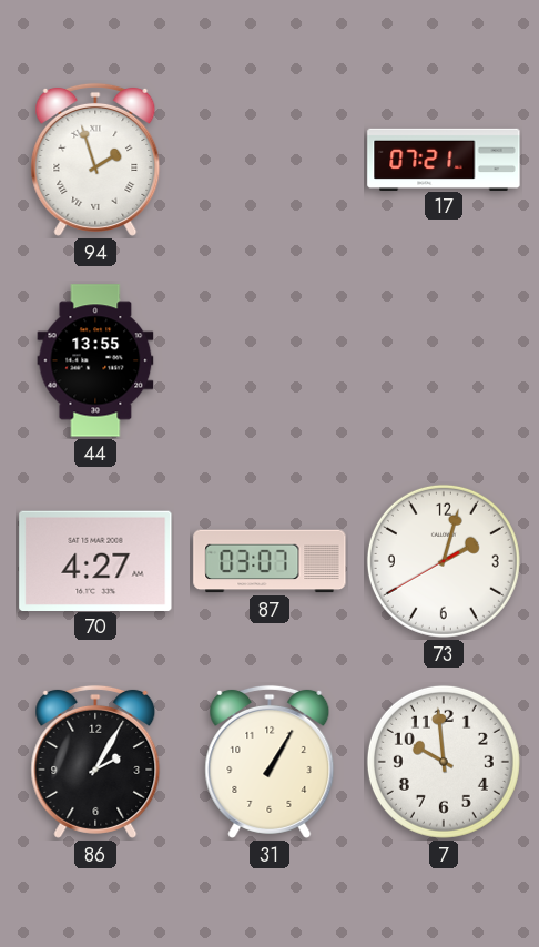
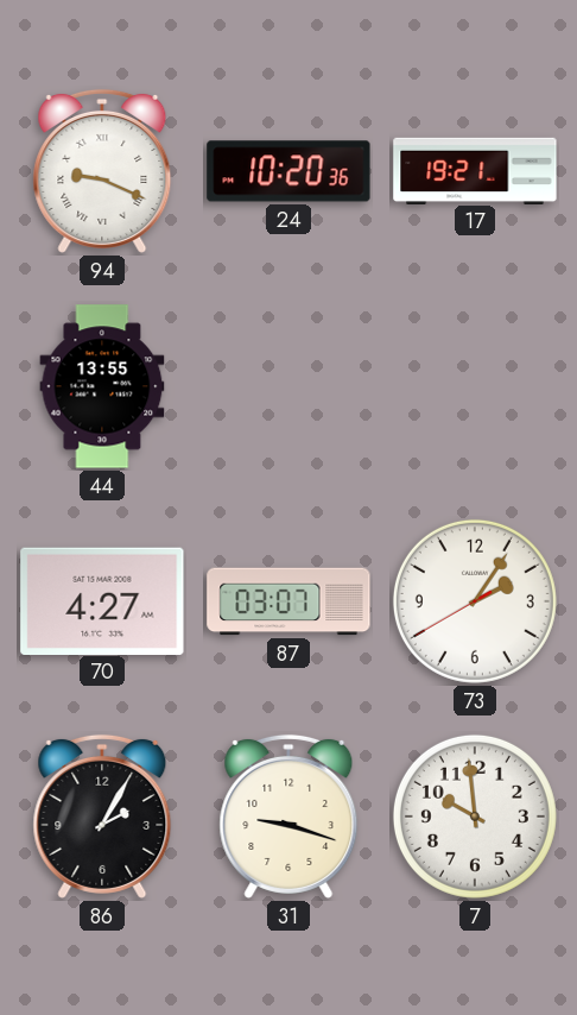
94: 1:57 -> 9:19
24: none -> 10:20
17: 07:21 -> 19:21
73: 2:02 -> 2:05
31: 1:05 -> 9:18
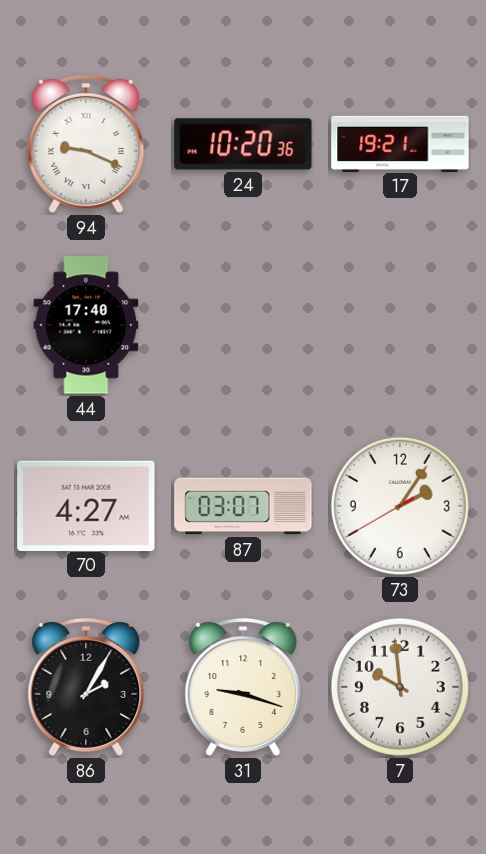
44: 13:55 -> 17:40
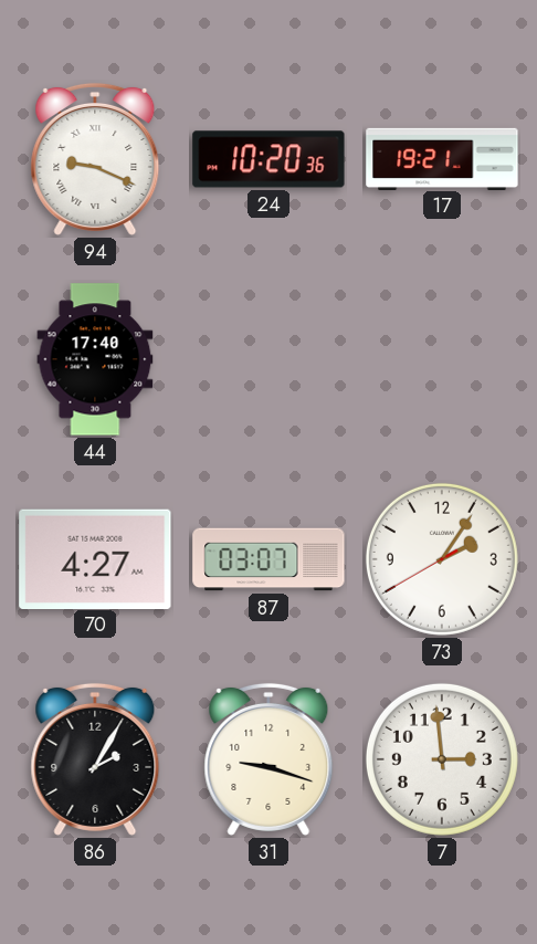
7: 9:59 -> 2:59
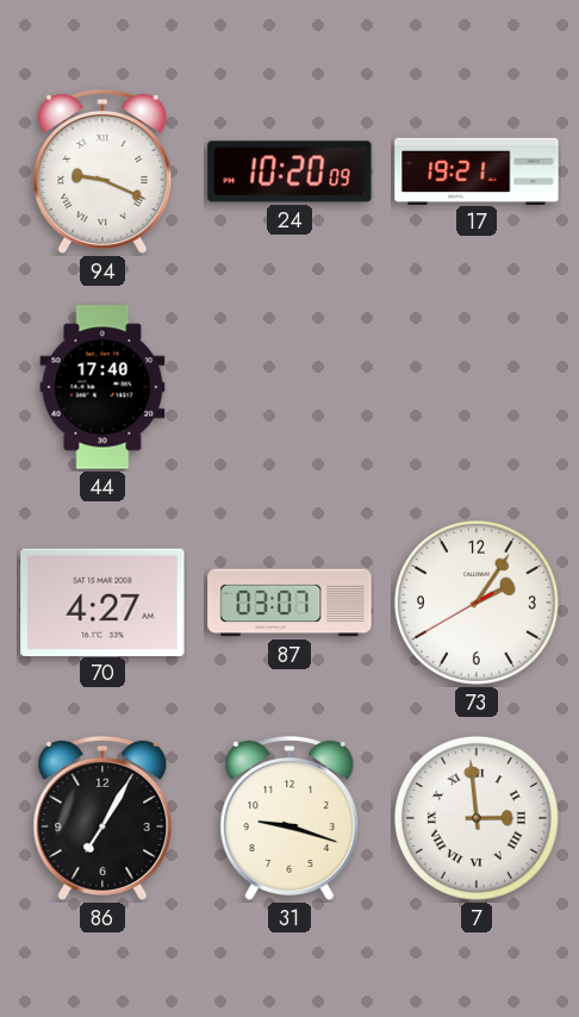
24: 10:20:36 -> 10:20:09
86: 2:05 -> 7:05
7 numerals: Arabic -> Roman
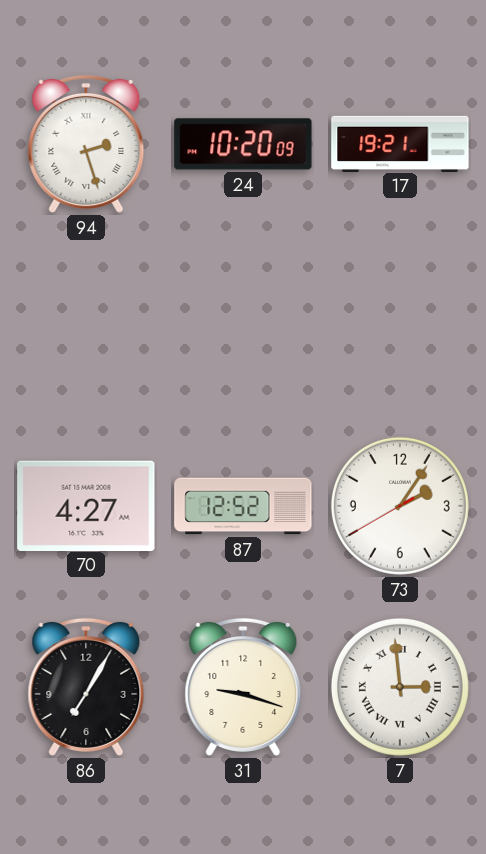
94: 9:19 -> 2:27
44: 17:40 -> none
87: 03:07 -> 12:52
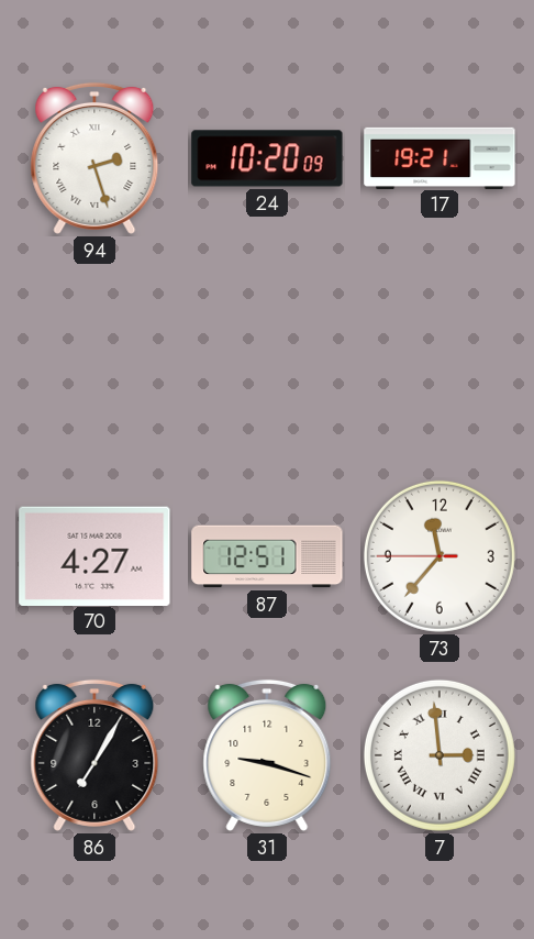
87: 12:52 -> 12:51
73: 2:05 -> 11:36
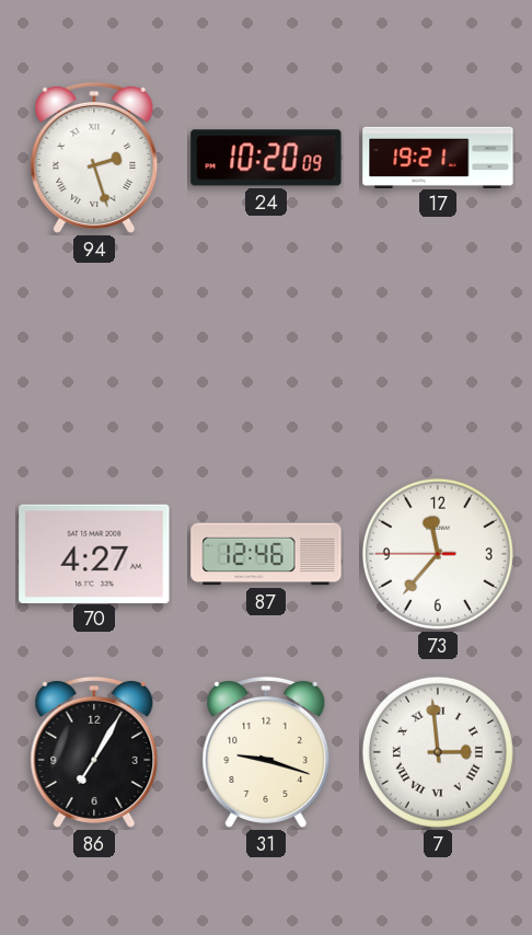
87: 12:51 -> 12:46
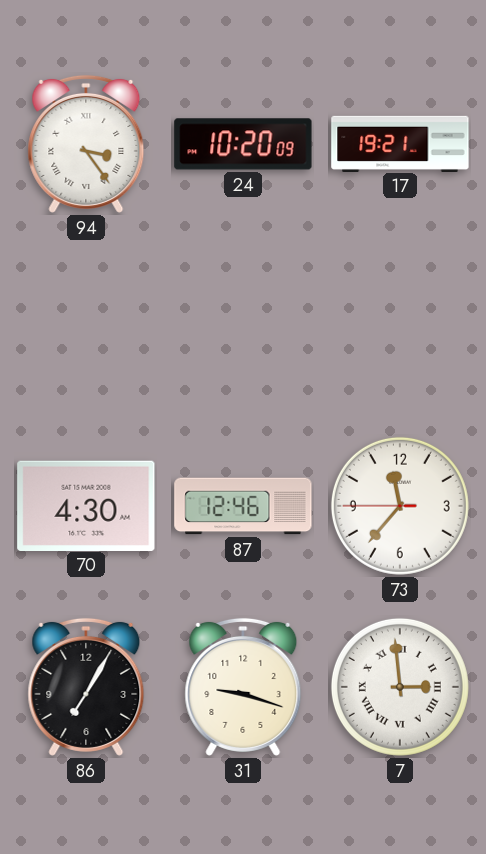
94: 2:27 -> 3:24
70: 4:27 -> 4:30
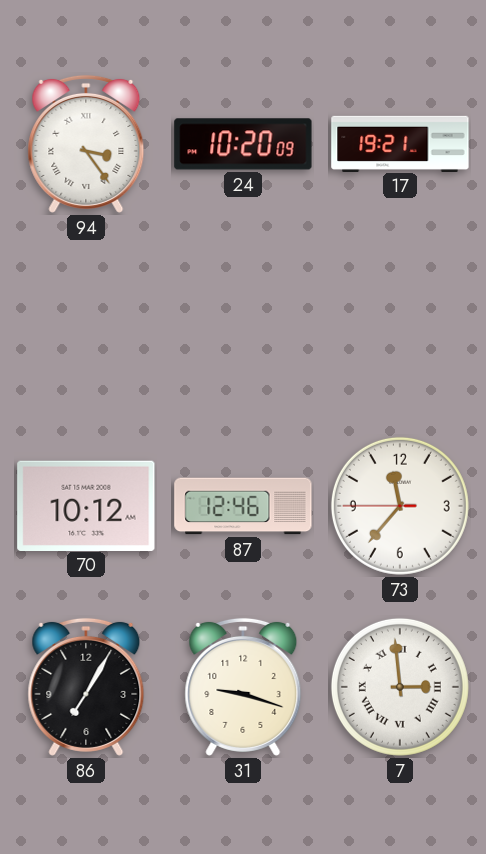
70: 4:30 -> 10:12
